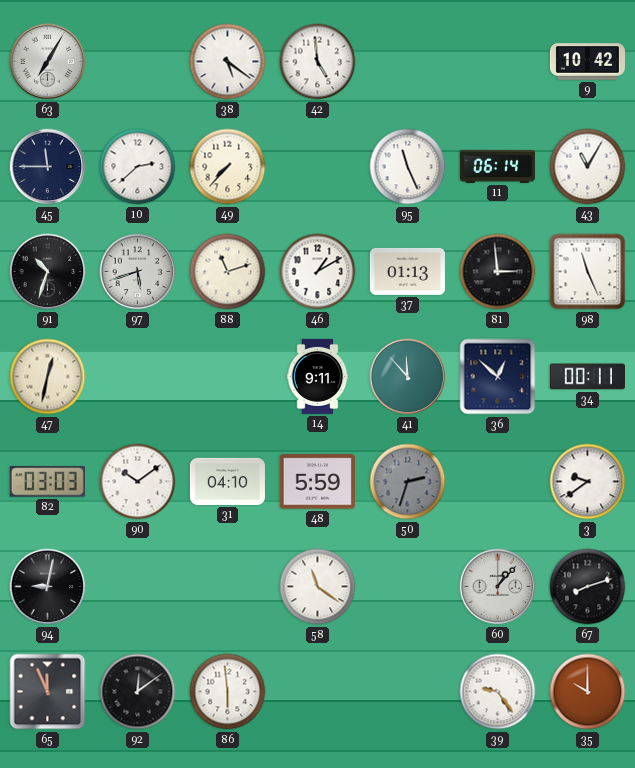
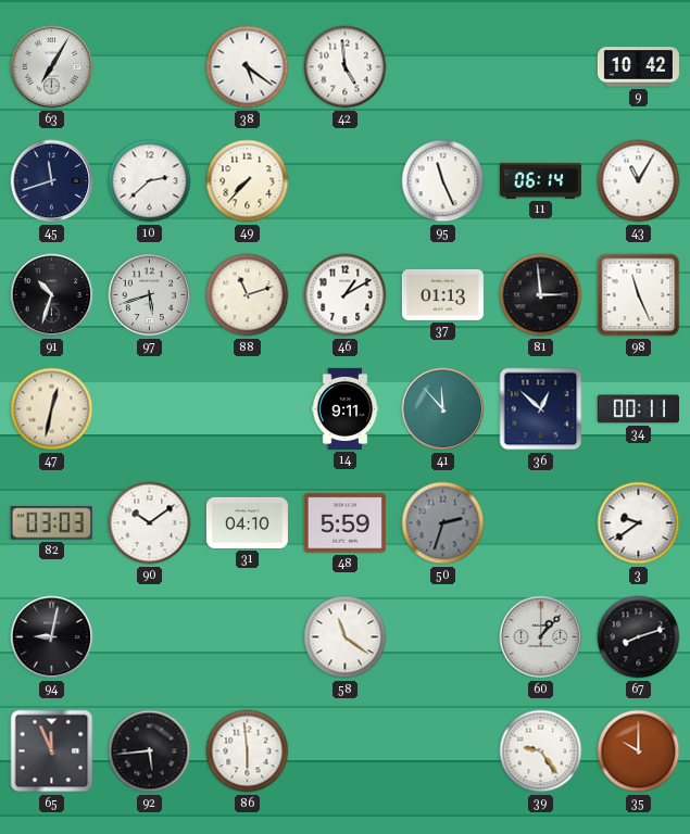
45: 11:45 -> 11:42
92: 12:09 -> 5:44
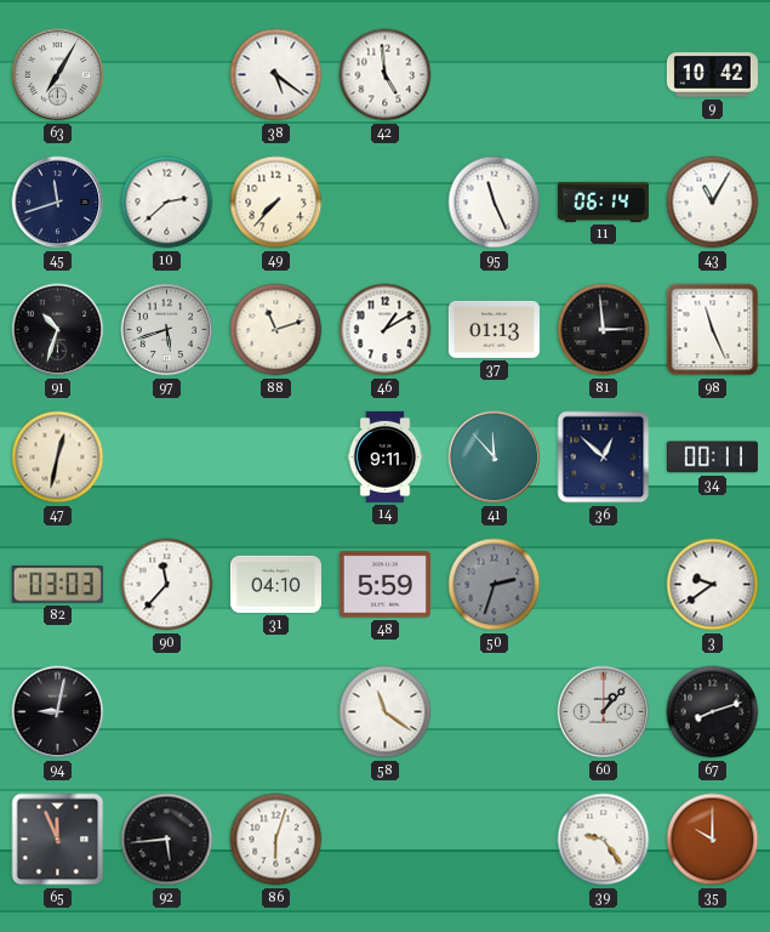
90: 10:09 -> 11:37
86: 5:59 -> 6:03
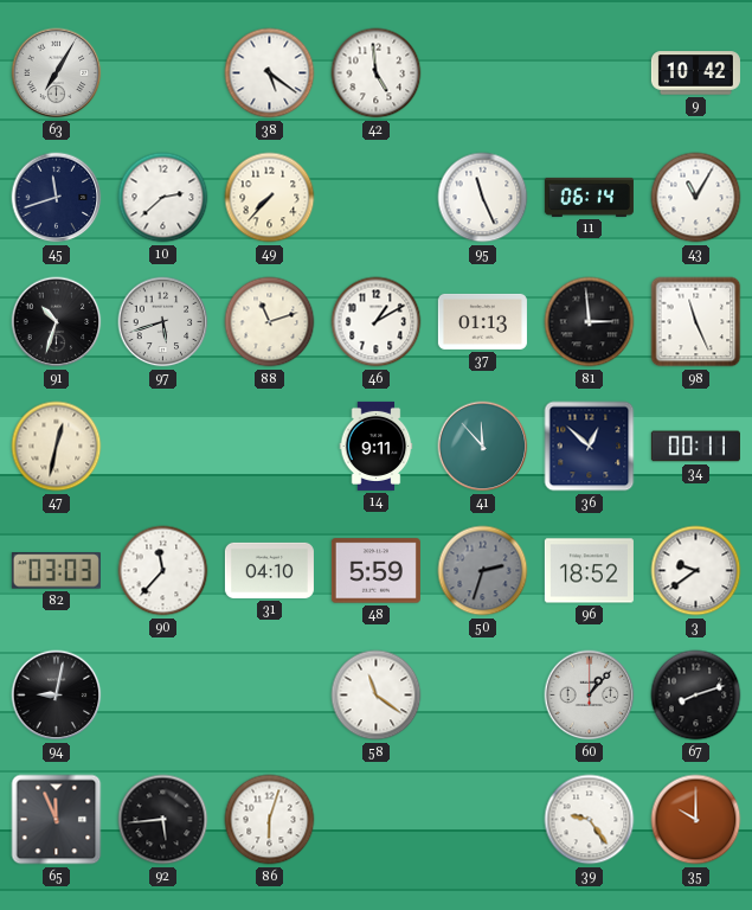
96: none -> 18:52
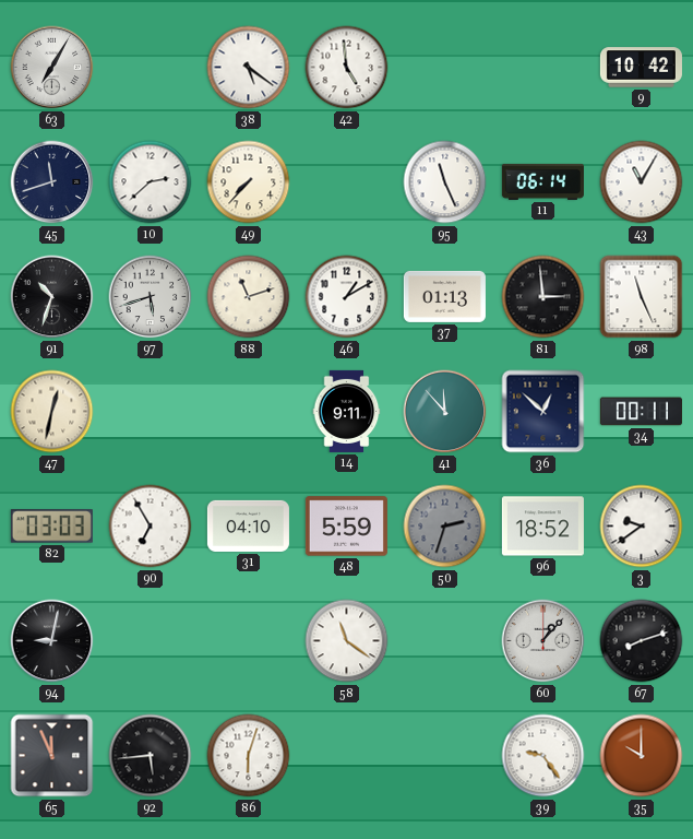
90: 11:37 -> 6:55
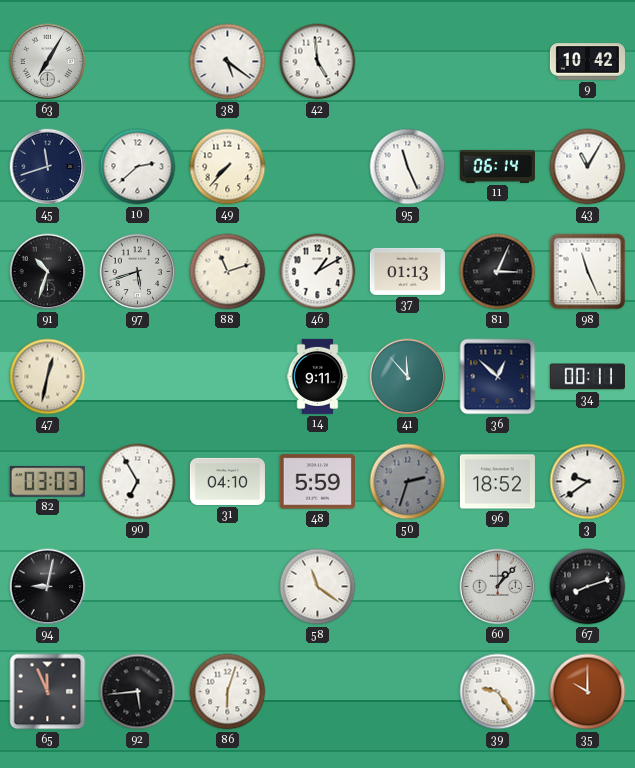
81: 2:59 -> 3:04
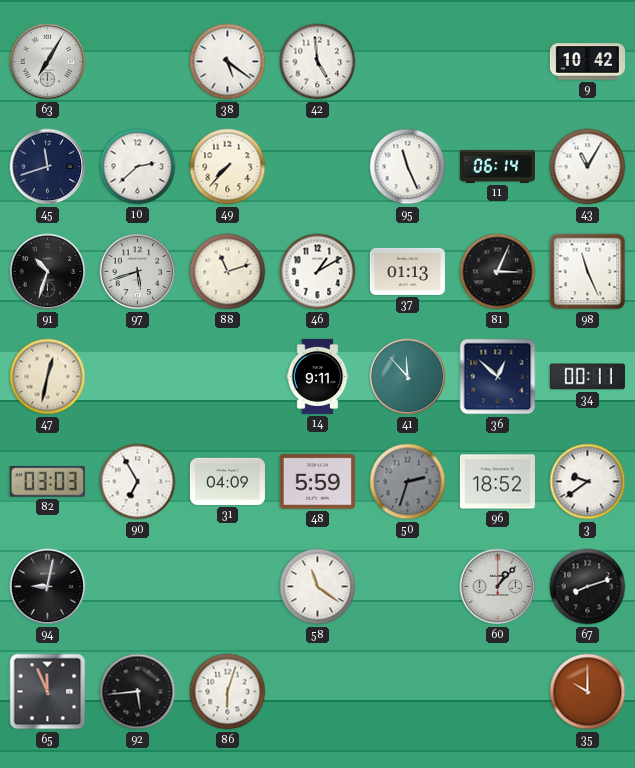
31: 04:10 -> 04:09
39: 9:24 -> none
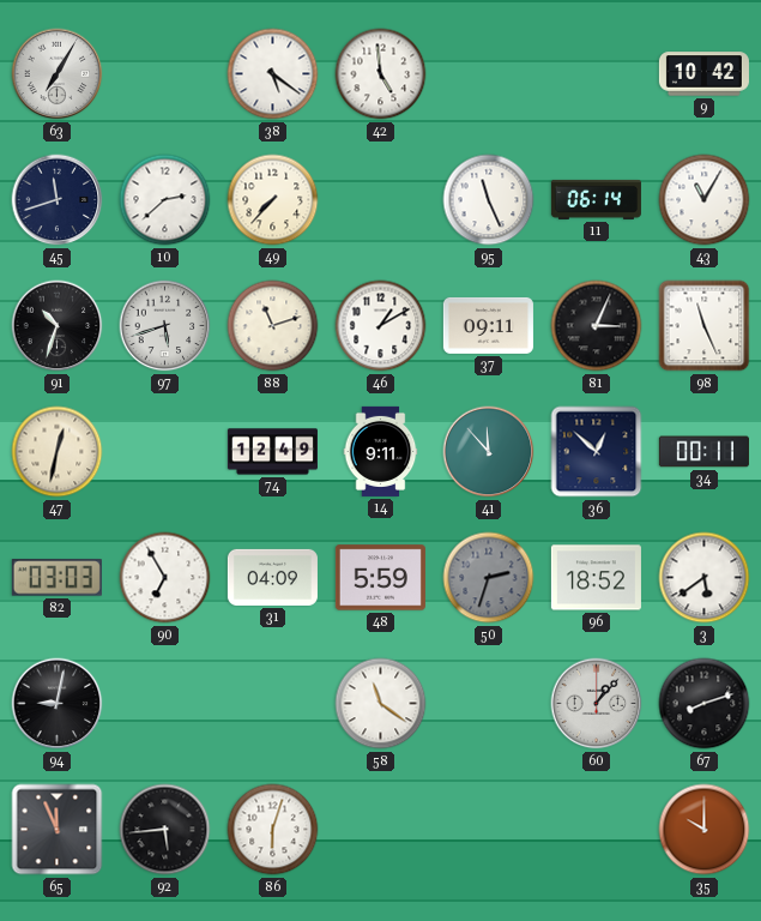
37: 01:13 -> 09:11
74: none -> 12:49
3: 9:39 -> 5:39
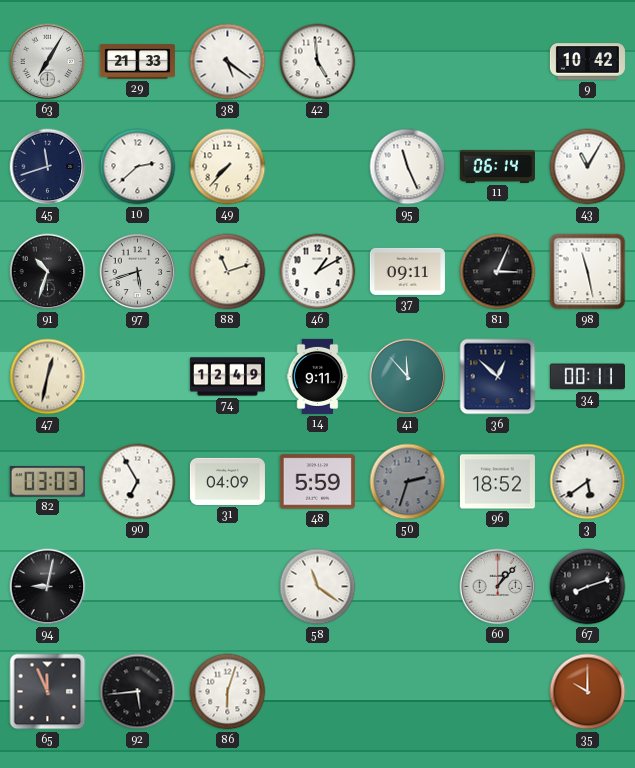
29: none -> 21:33
98: 11:26 -> 11:28
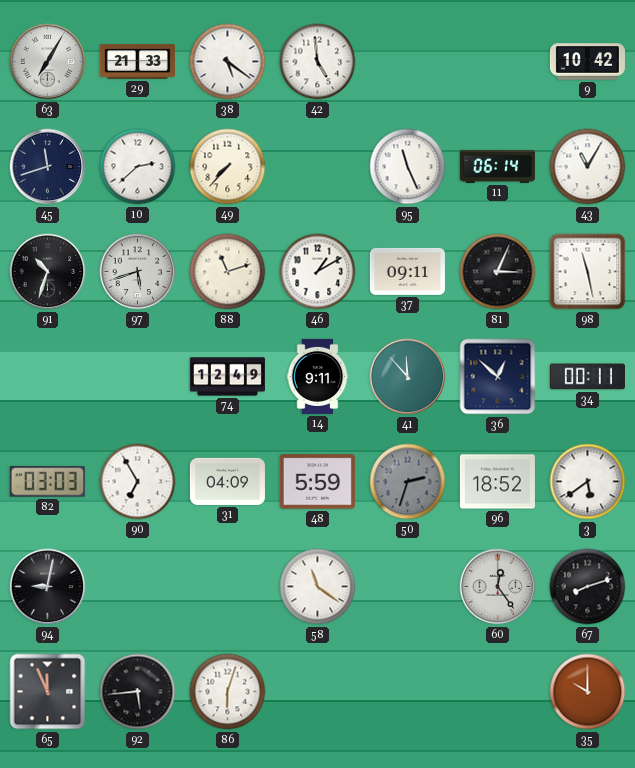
47: 12:32 -> none
60: 1:07 -> 12:24
